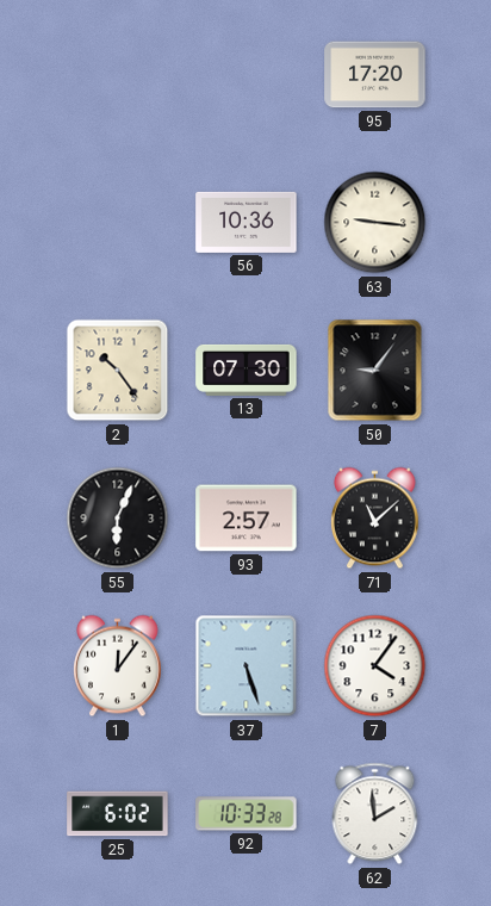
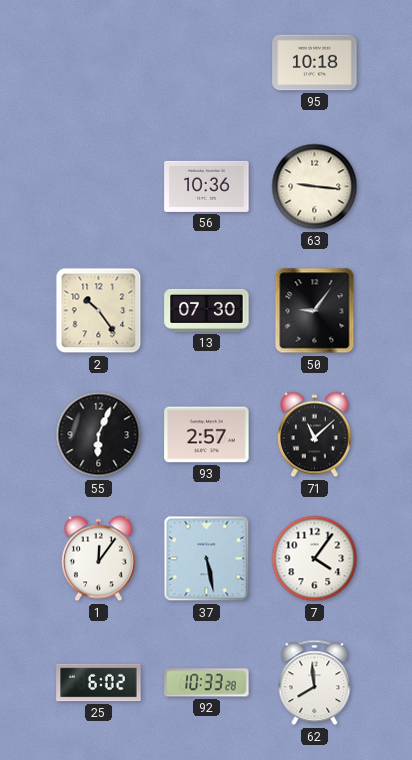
95: 17:20 -> 10:18
37: 5:27 -> 5:28
62: 1:59 -> 7:59
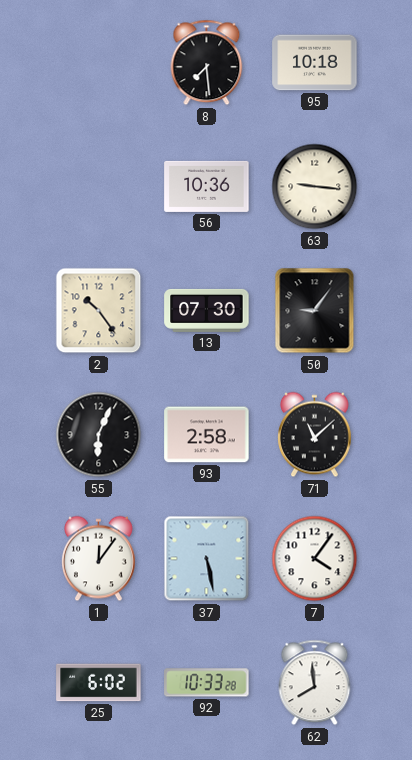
8: none -> 7:29
93: 2:57 -> 2:58
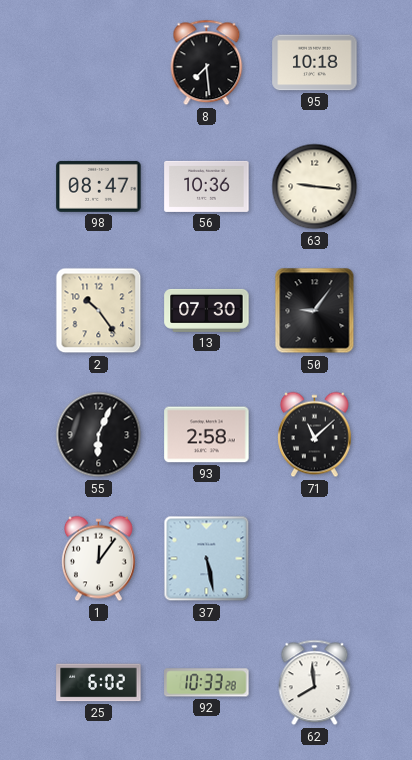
98: none -> 08:47
7: 4:06 -> none
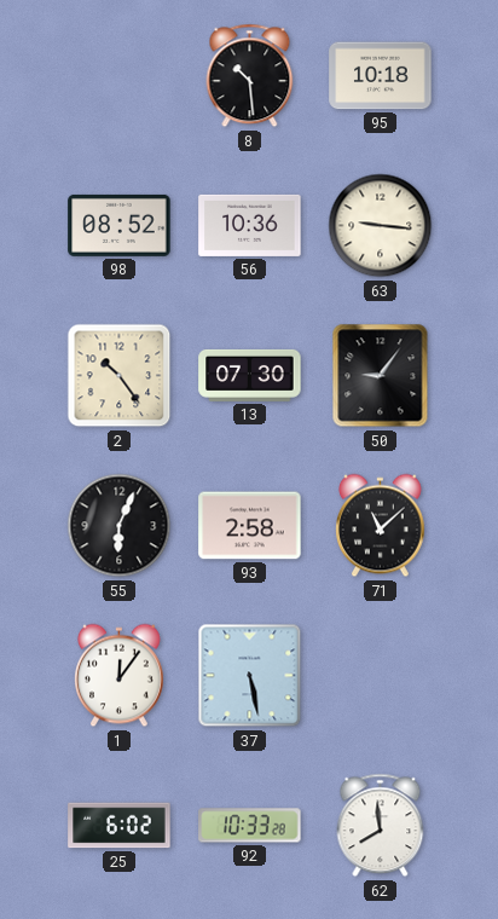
8: 7:29 -> 10:29
98: 08:47 -> 08:52
